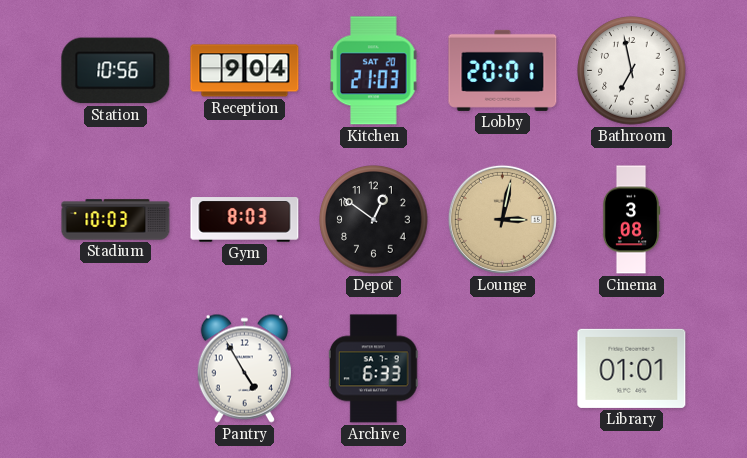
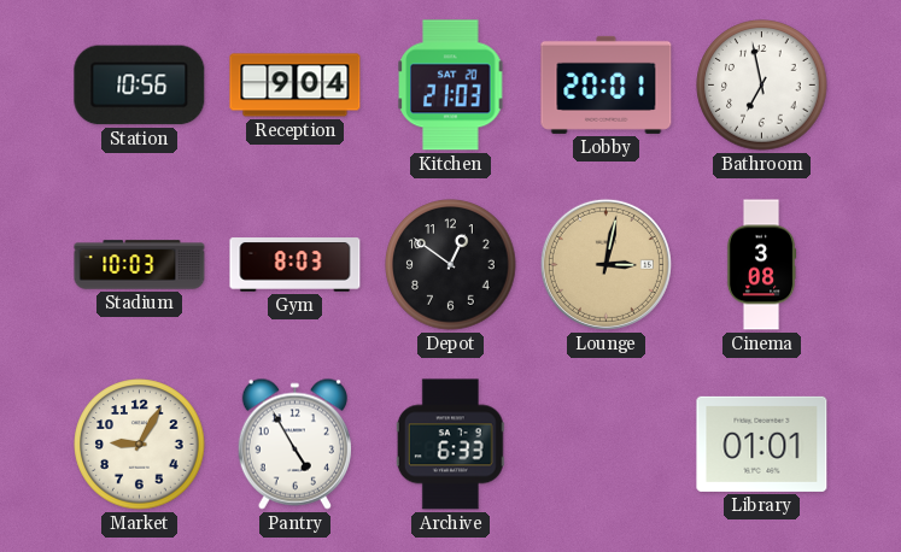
Market: none -> 9:05
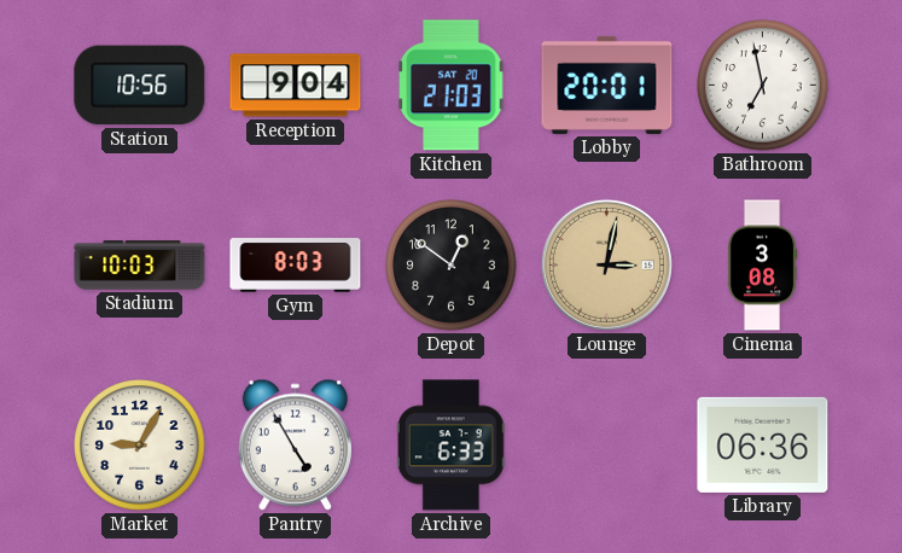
Library: 01:01 -> 06:36
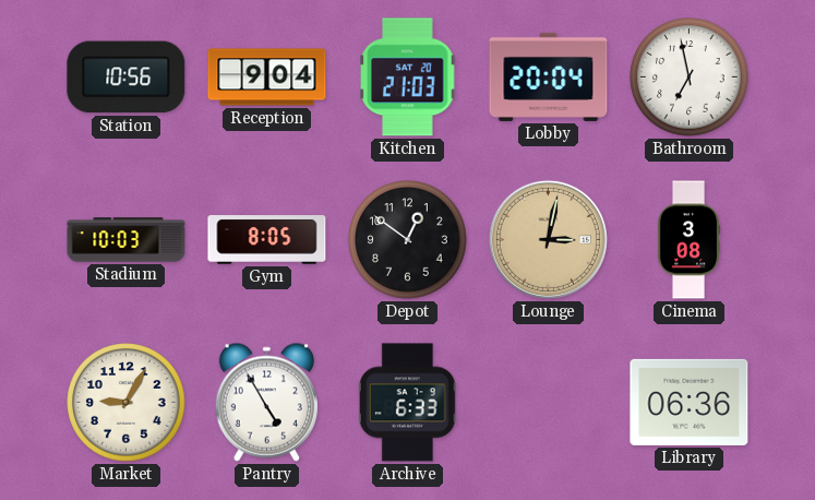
Lobby: 20:01 -> 20:04
Gym: 8:03 -> 8:05
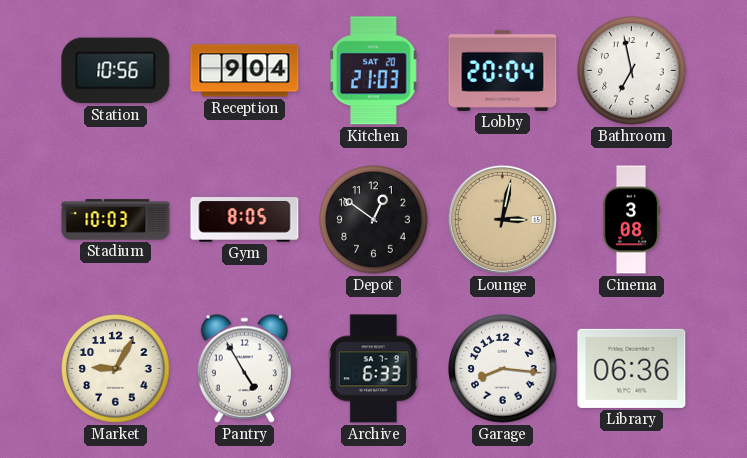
Garage: none -> 8:16
